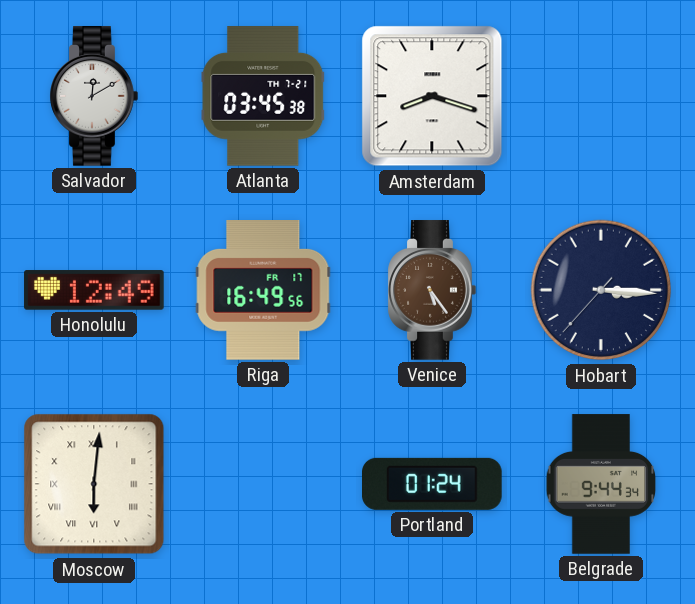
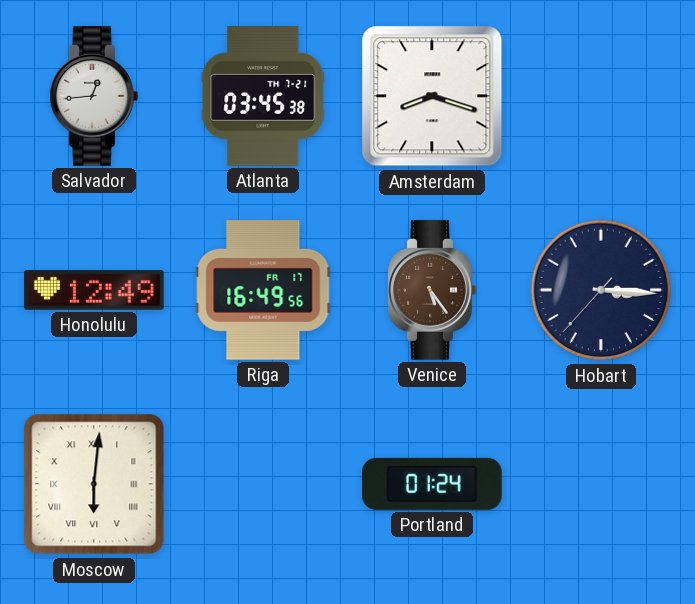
Salvador: 12:10 -> 12:44
Belgrade: 9:44 -> none
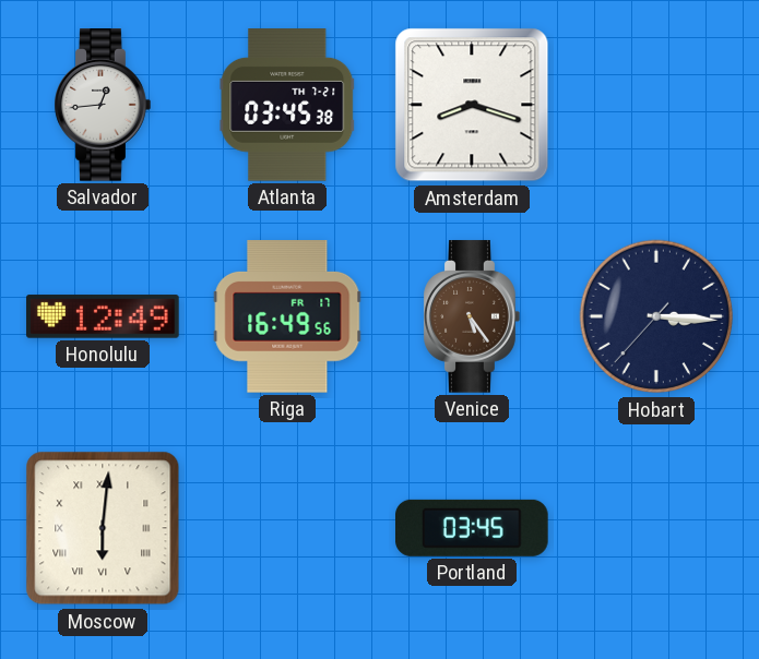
Portland: 01:24 -> 03:45
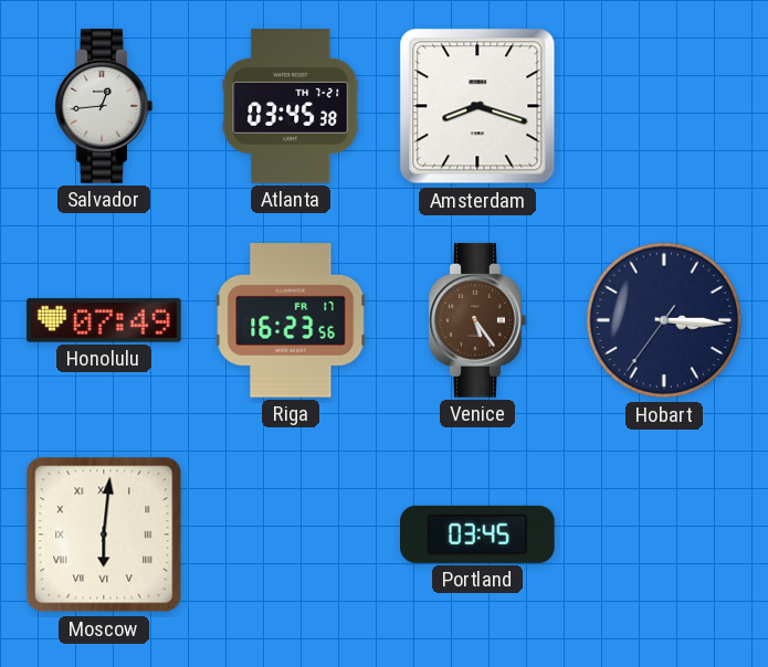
Honolulu: 12:49 -> 07:49
Riga: 16:49 -> 16:23
Hobart: 3:15:37 -> 3:15:36
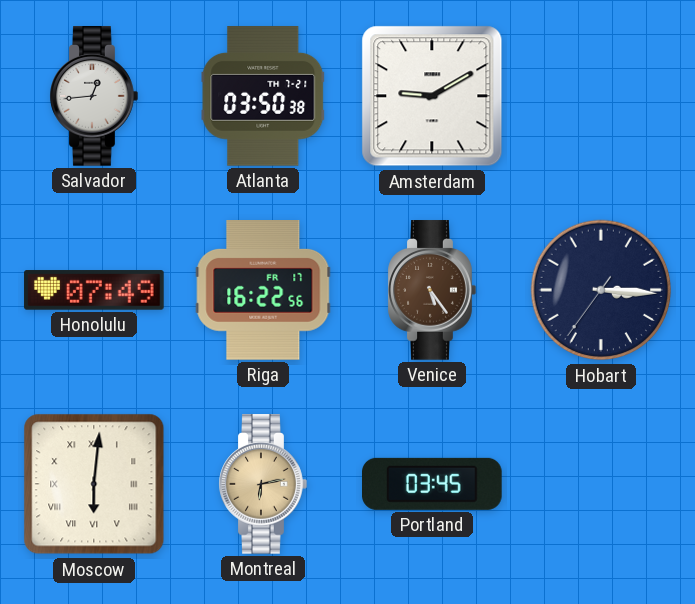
Atlanta: 03:45 -> 03:50
Amsterdam: 8:18 -> 9:10
Riga: 16:23 -> 16:22
Montreal: none -> 6:13
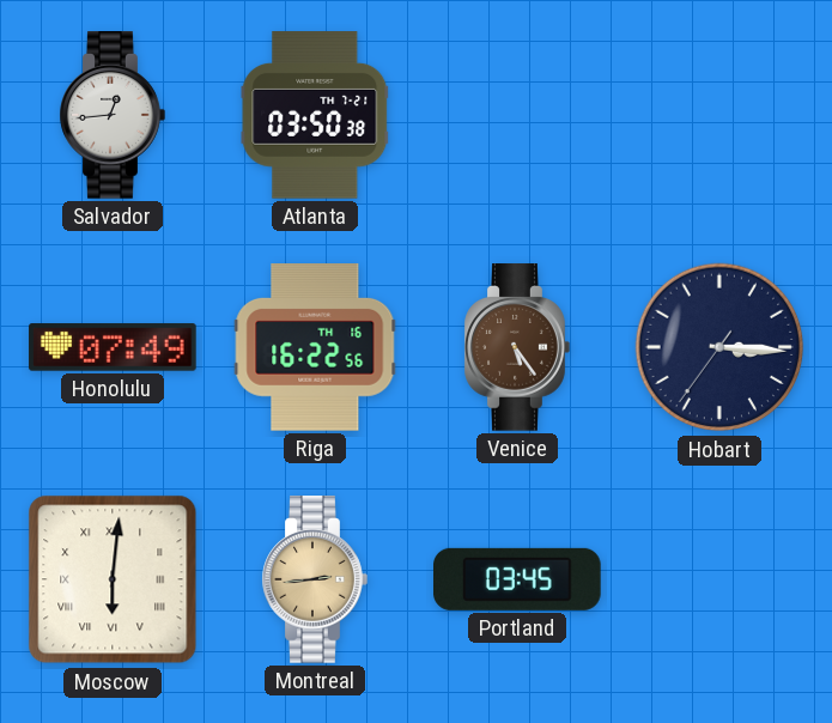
Amsterdam: 9:10 -> none
Riga date: FR 17 -> TH 16
Montreal: 6:13 -> 2:44
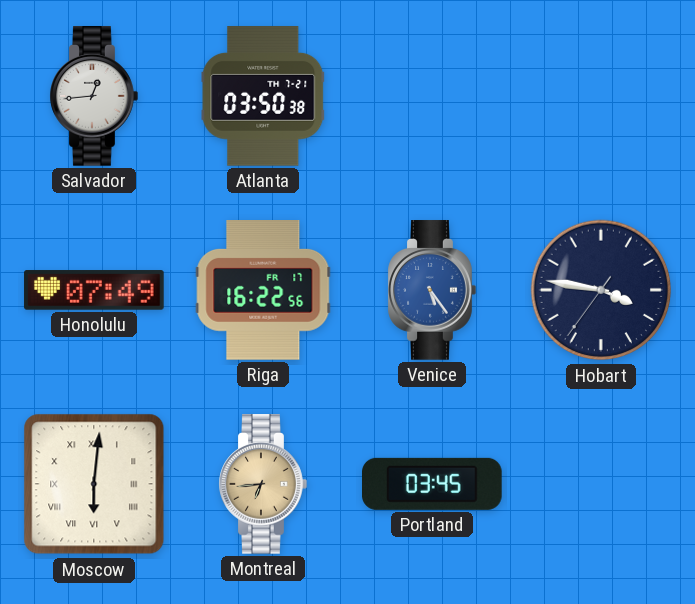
Riga date: TH 16 -> FR 17
Venice dial: brown -> blue
Hobart: 3:15 -> 3:46
Montreal: 2:44 -> 6:44
